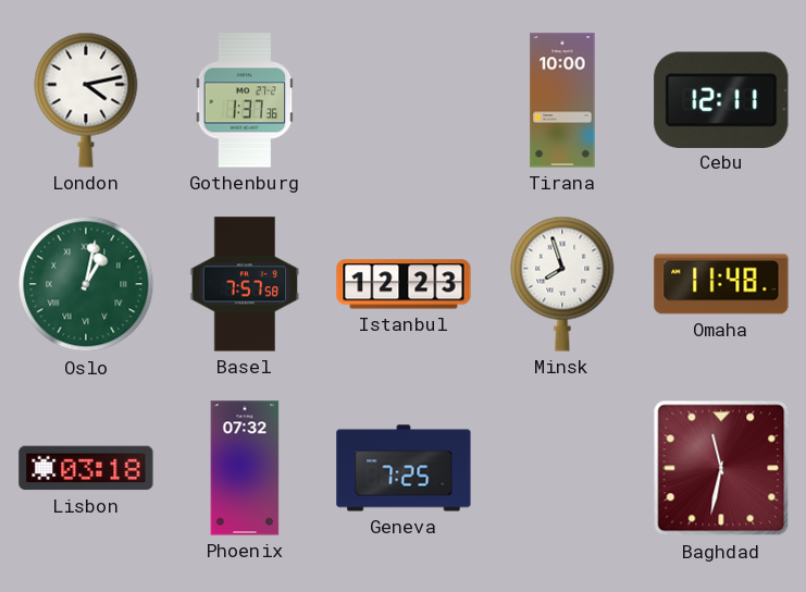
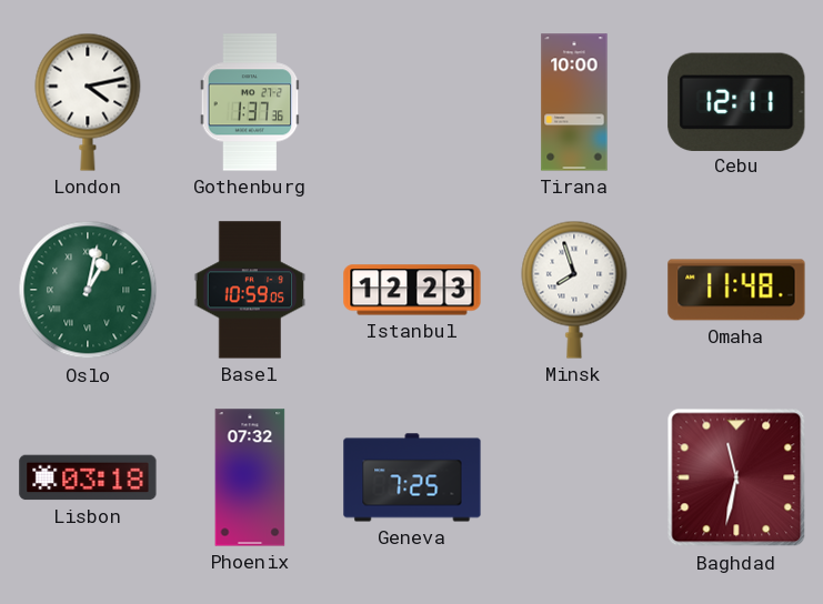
Basel: 7:57 -> 10:59
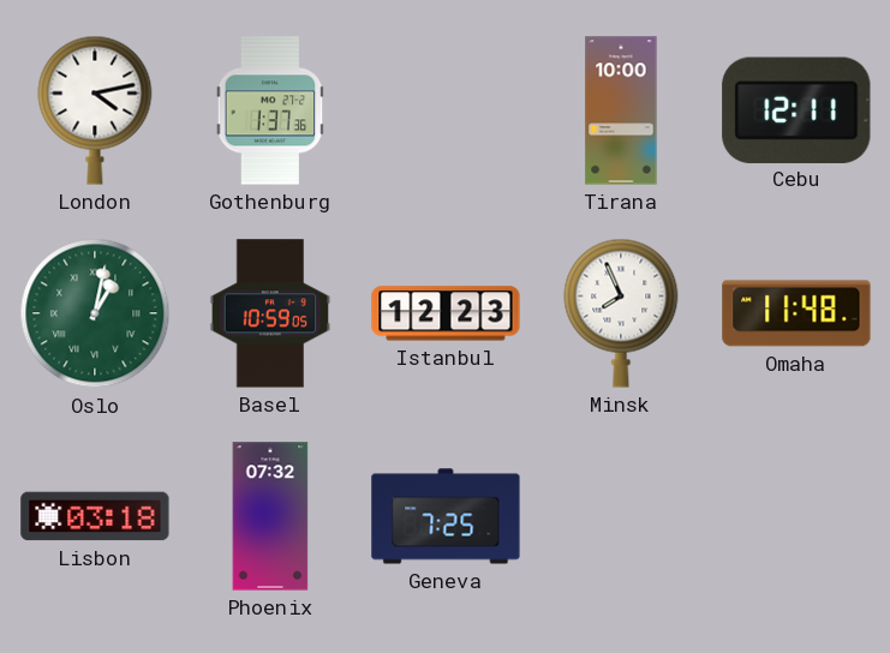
Minsk: 7:57 -> 7:56
Baghdad: 11:32 -> none
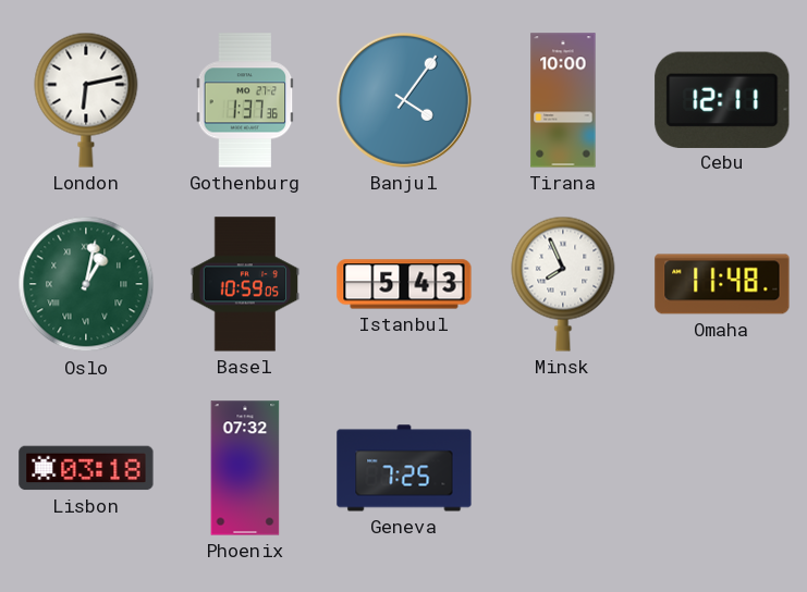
London: 4:13 -> 6:13
Banjul: none -> 4:06
Istanbul: 12:23 -> 5:43
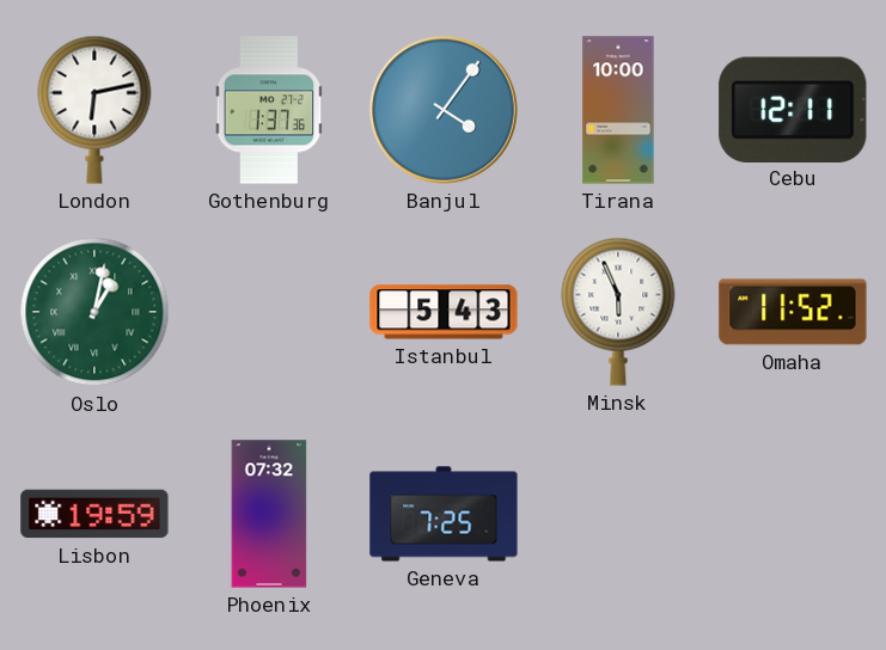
Basel: 10:59 -> none
Minsk: 7:56 -> 5:56
Omaha: 11:48 -> 11:52
Lisbon: 03:18 -> 19:59
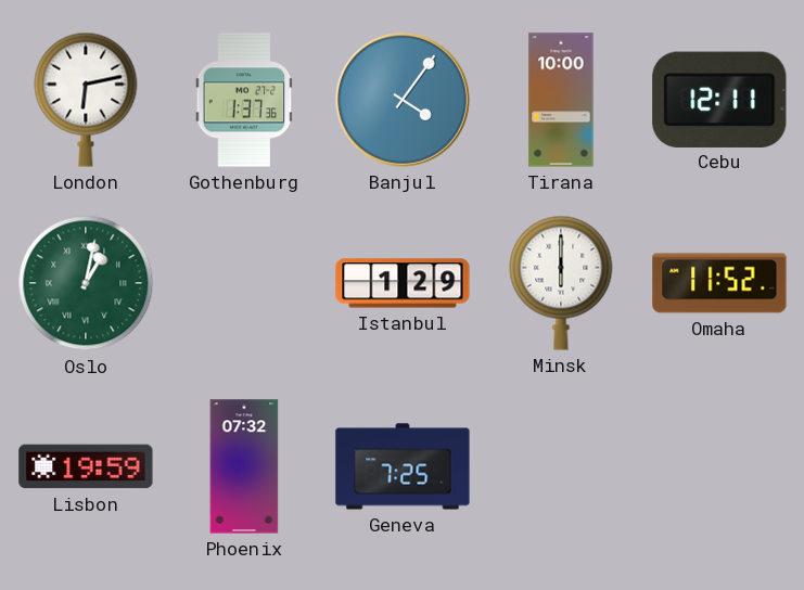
Istanbul: 5:43 -> 1:29
Minsk: 5:56 -> 6:00
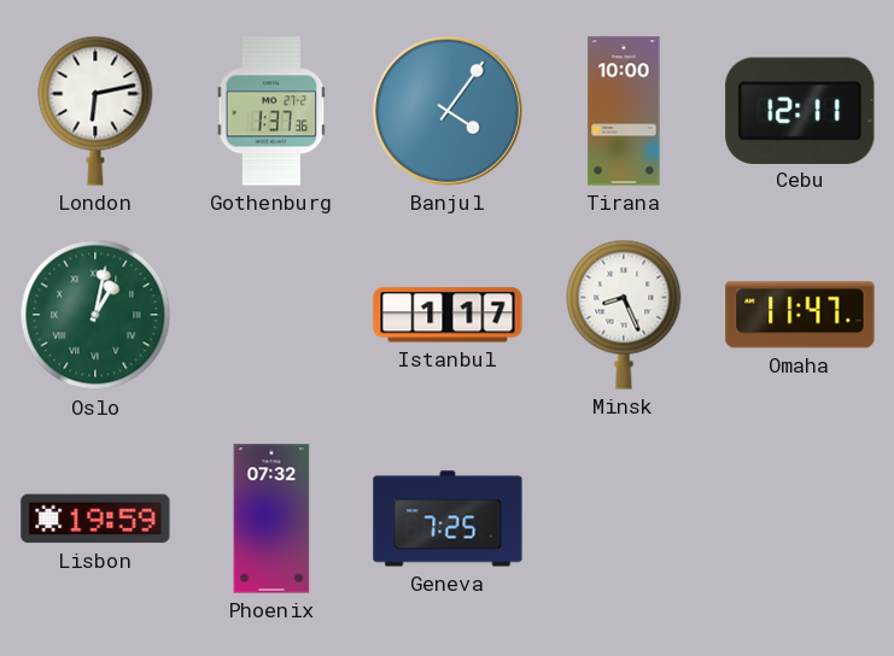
Istanbul: 1:29 -> 1:17
Minsk: 6:00 -> 8:26
Omaha: 11:52 -> 11:47
